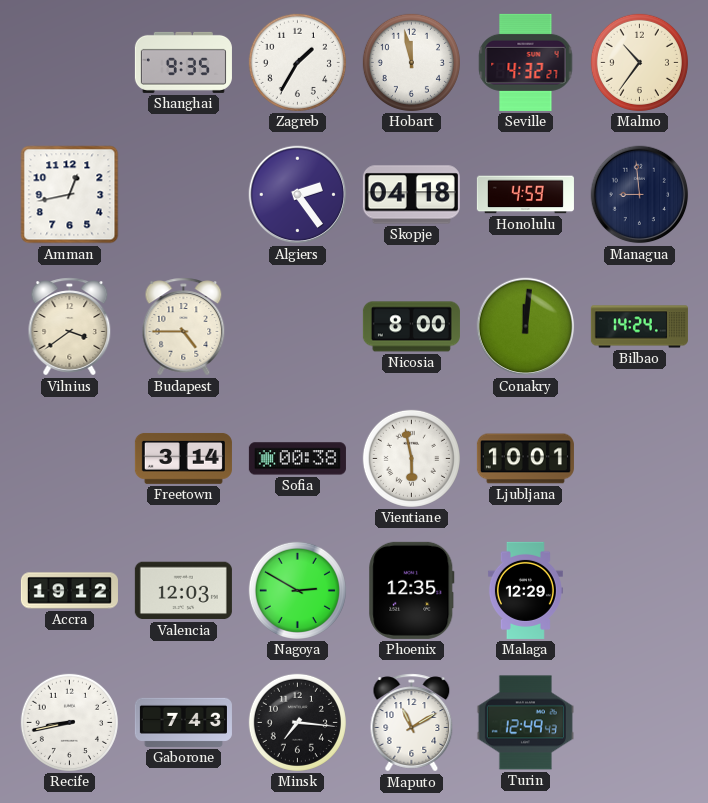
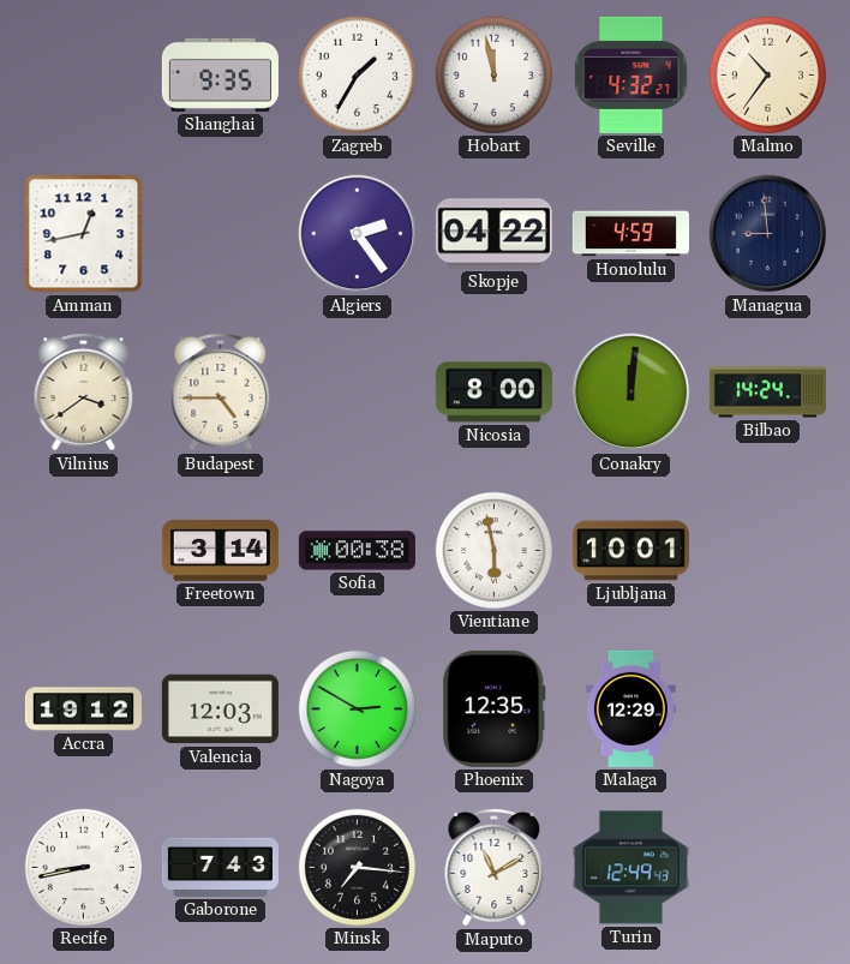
Skopje: 04:18 -> 04:22
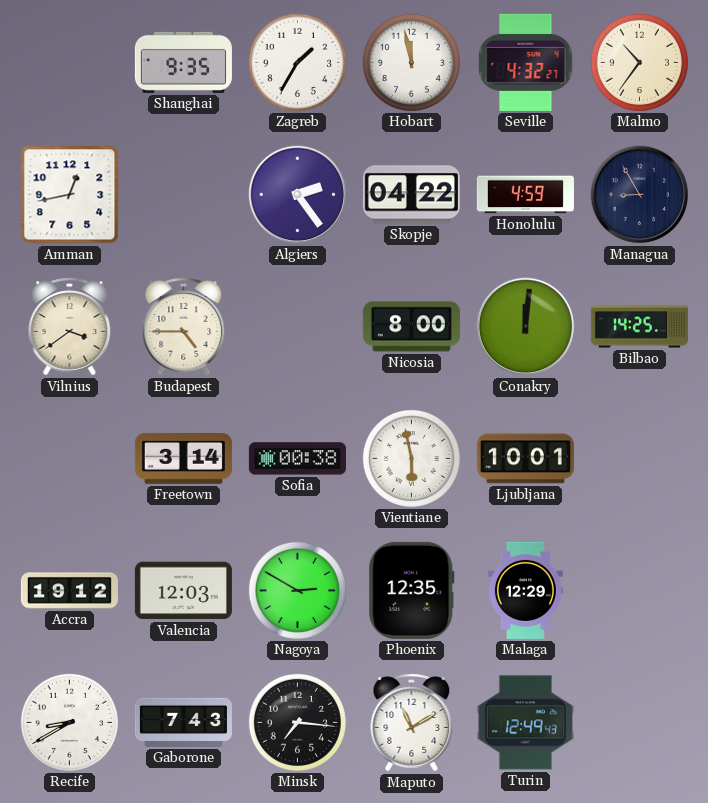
Managua: 8:59 -> 8:55
Bilbao: 14:24 -> 14:25
Recife: 8:43 -> 8:40
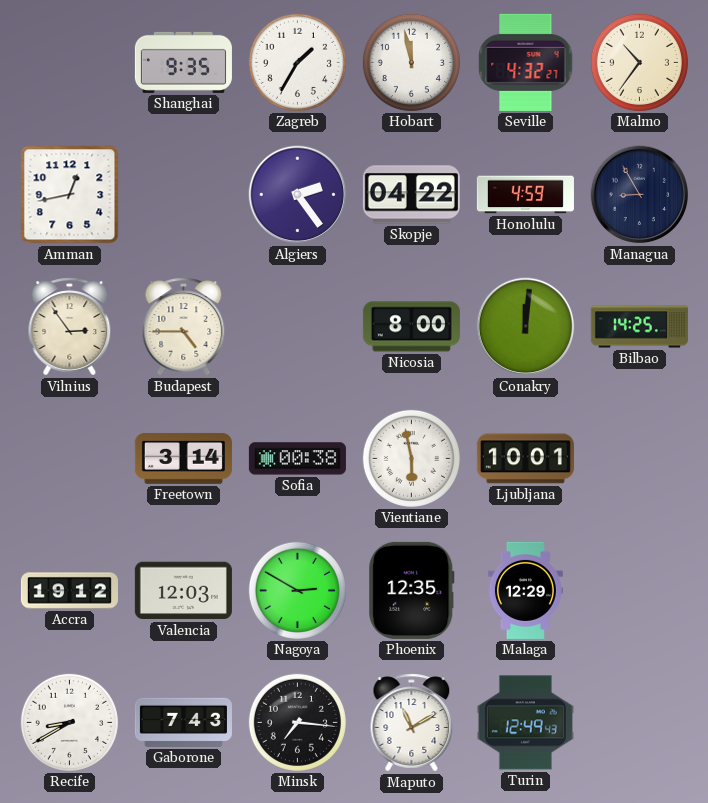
Vilnius: 3:39 -> 2:54
